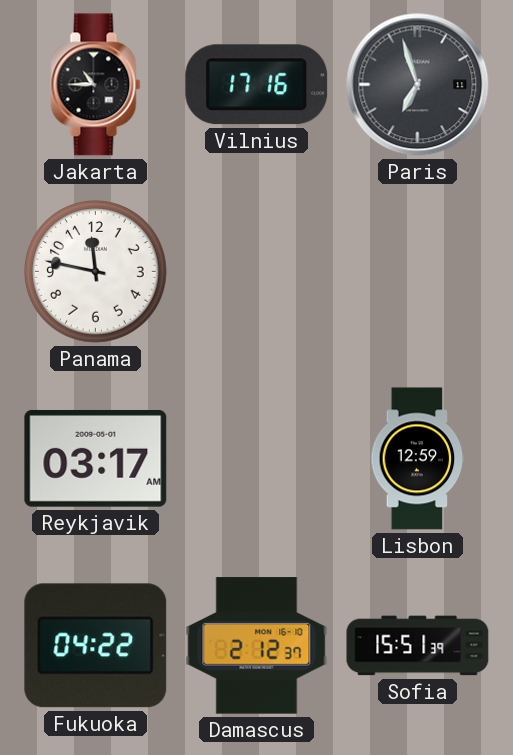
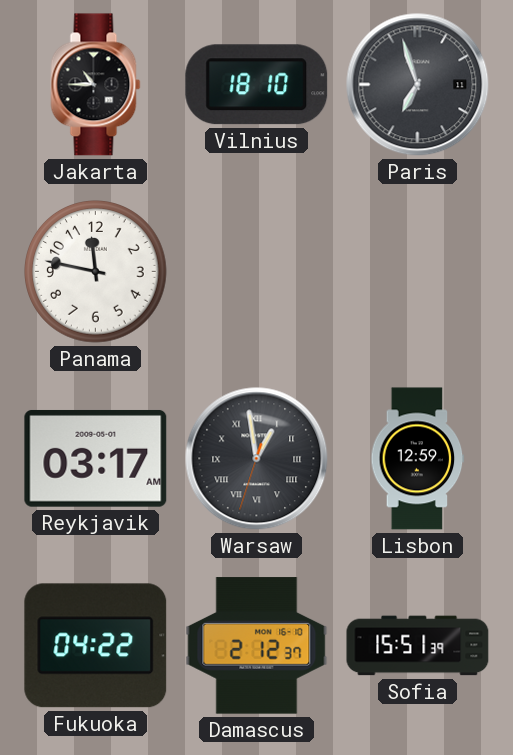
Vilnius: 17:16 -> 18:10
Warsaw: none -> 12:58
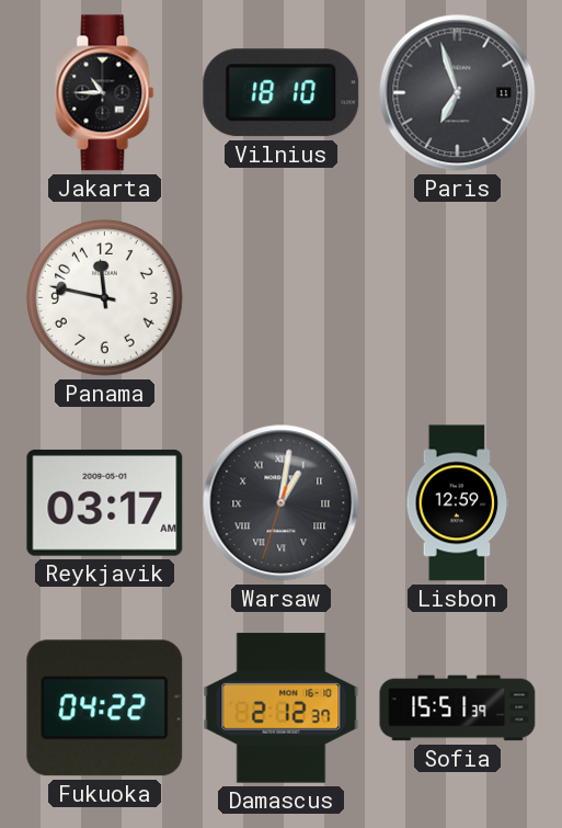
Warsaw: 12:58 -> 1:01
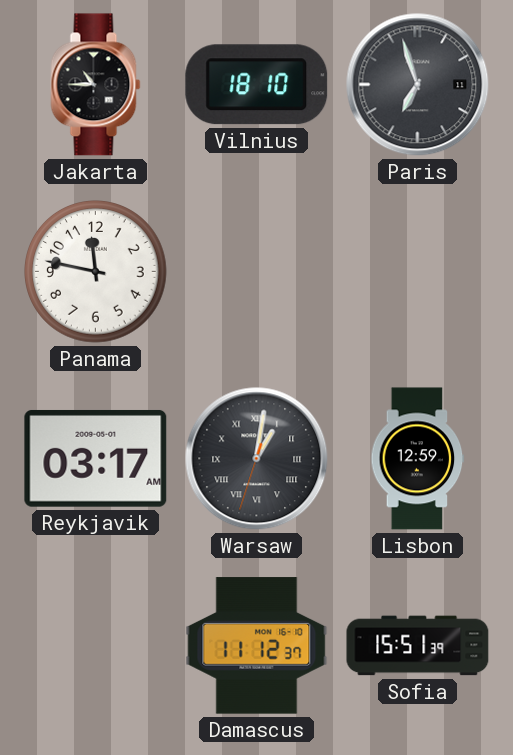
Fukuoka: 04:22 -> none
Damascus: 2:12 -> 11:12
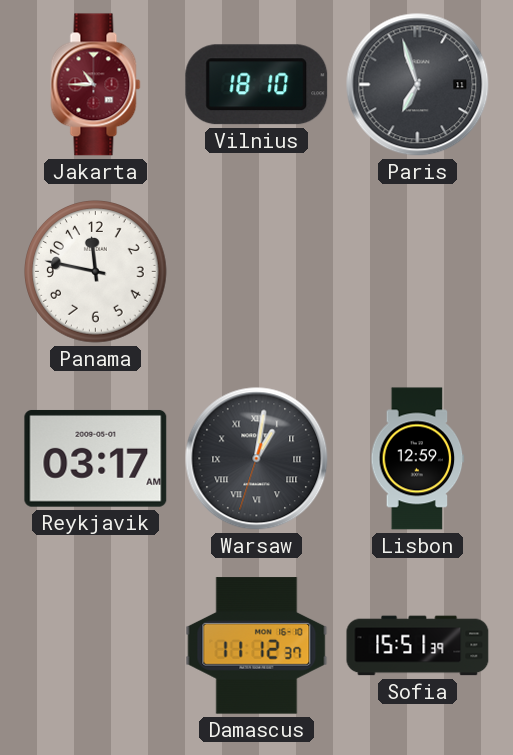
Jakarta dial: black -> burgundy
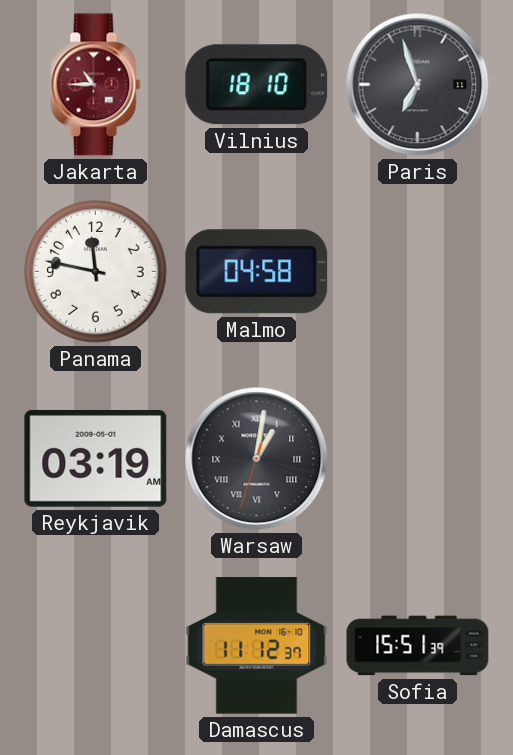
Malmo: none -> 04:58
Reykjavik: 03:17 -> 03:19
Lisbon: 12:59 -> none
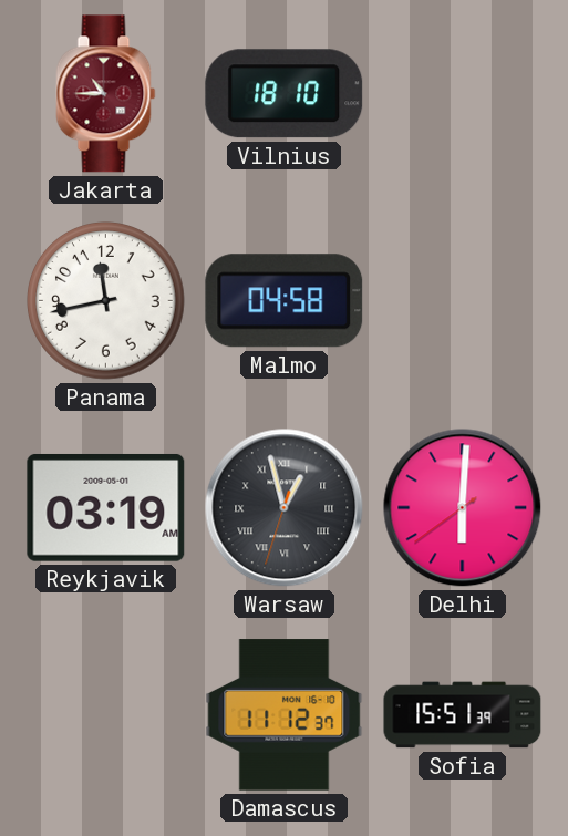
Paris: 6:57 -> none
Panama: 11:47 -> 11:43
Warsaw: 1:01 -> 12:57
Delhi: none -> 6:00
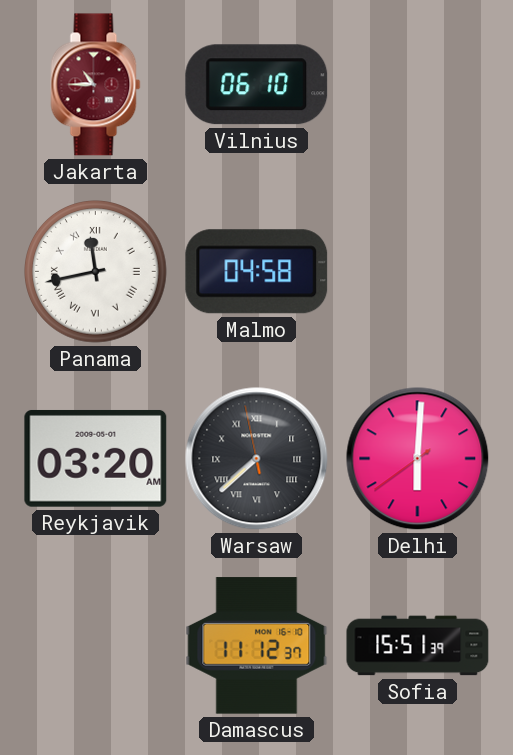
Vilnius: 18:10 -> 06:10
Panama numerals: Arabic -> Roman
Reykjavik: 03:19 -> 03:20
Warsaw: 12:57 -> 7:37
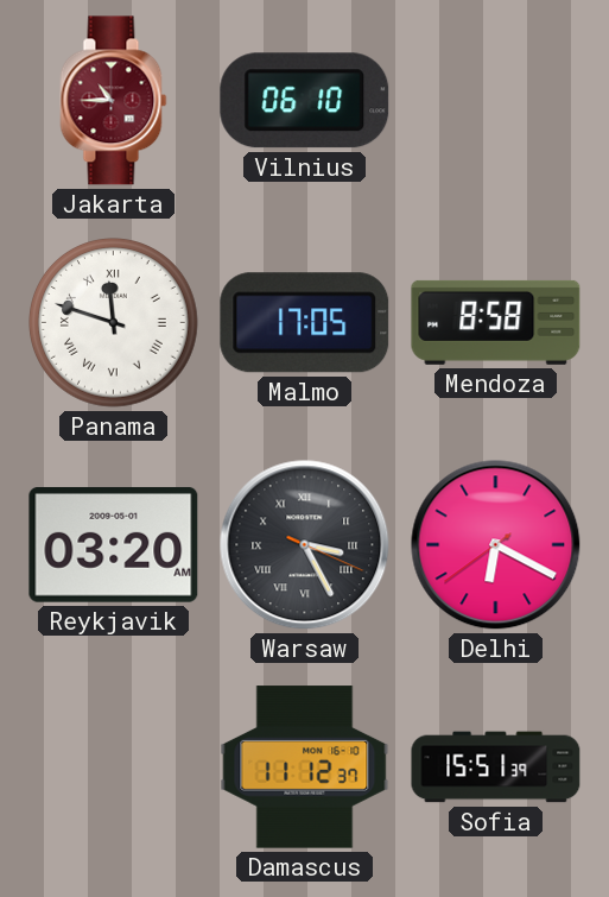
Panama: 11:43 -> 11:48
Malmo: 04:58 -> 17:05
Mendoza: none -> 8:58
Warsaw: 7:37 -> 3:25
Delhi: 6:00 -> 6:19
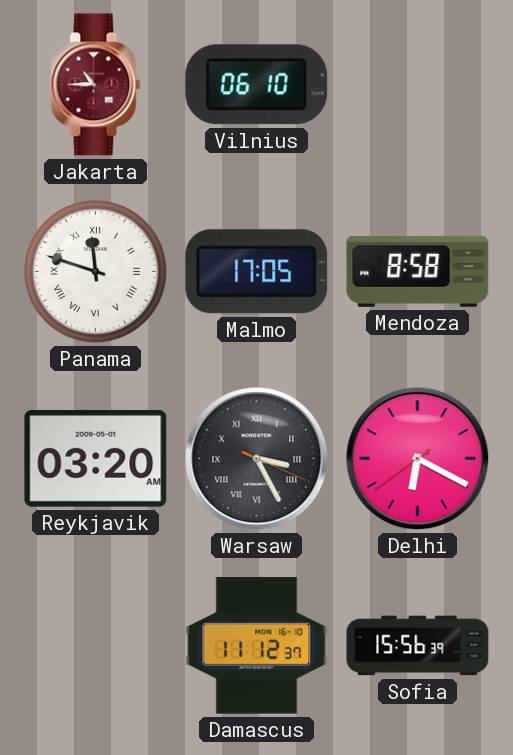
Sofia: 15:51 -> 15:56
